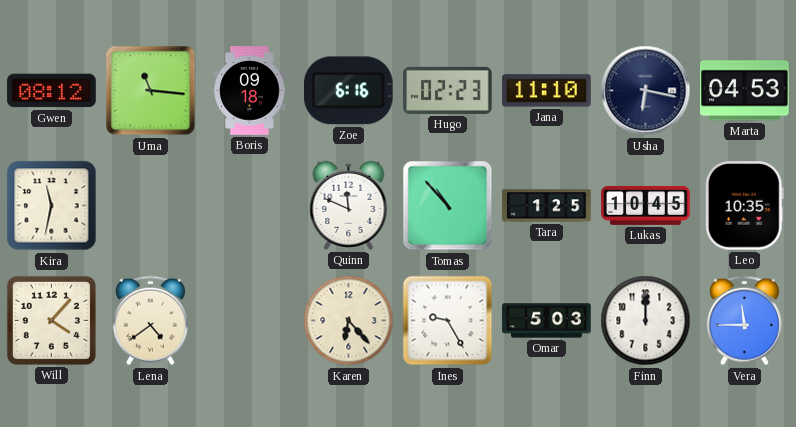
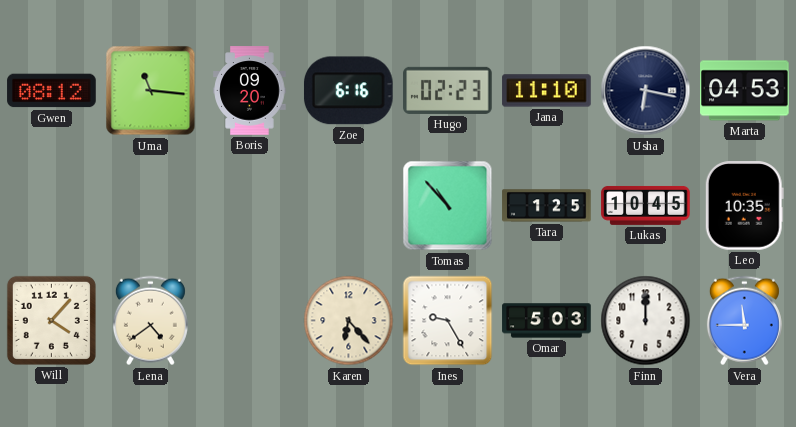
Boris: 09:18 -> 09:20
Kira: 11:32 -> none
Quinn: 11:49 -> none
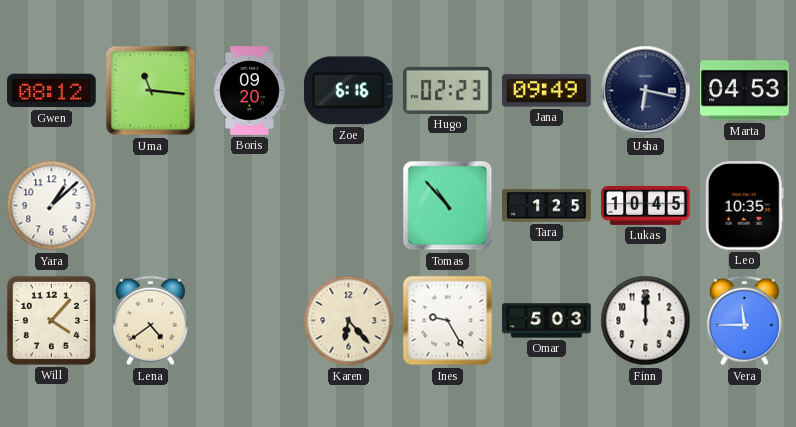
Jana: 11:10 -> 09:49
Yara: none -> 1:08
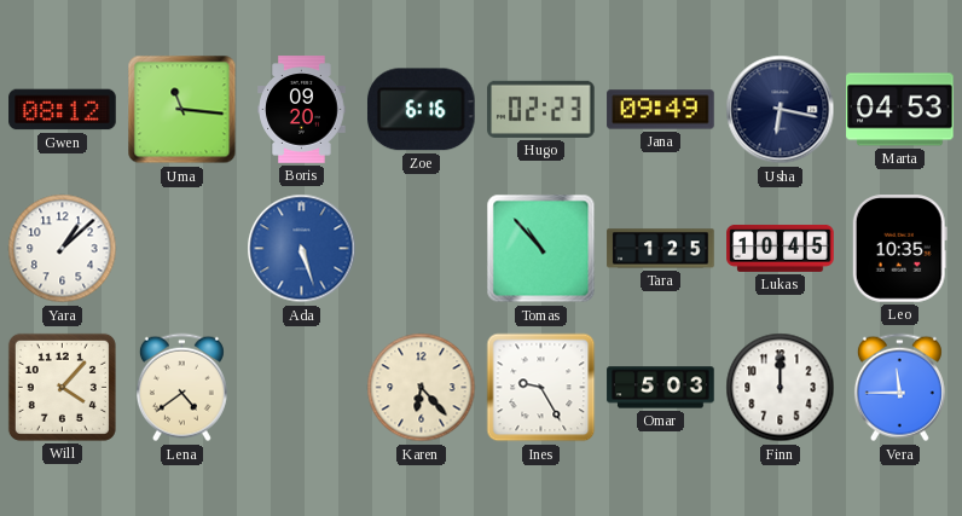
Ada: none -> 5:27
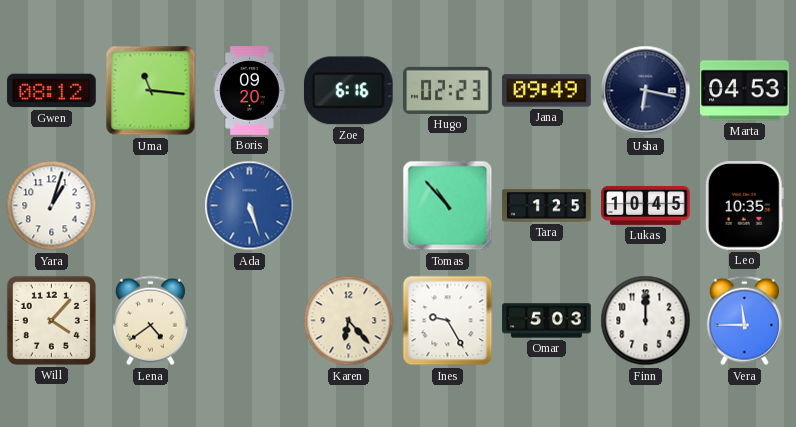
Yara: 1:08 -> 1:03
